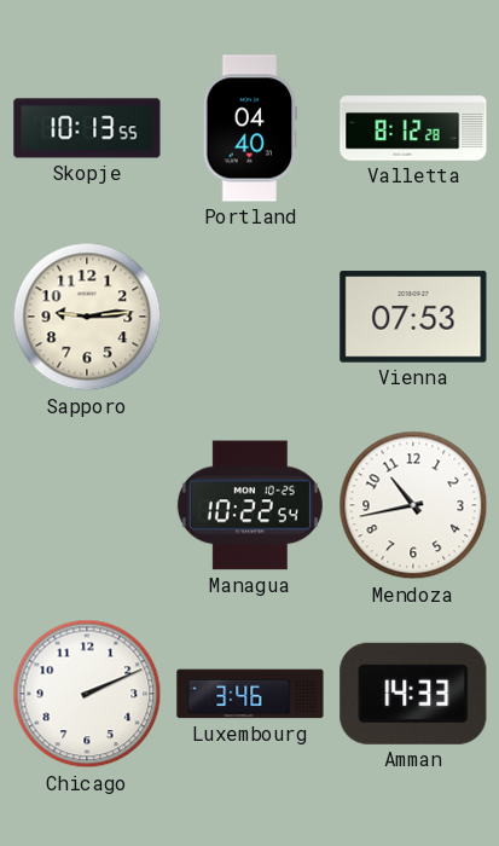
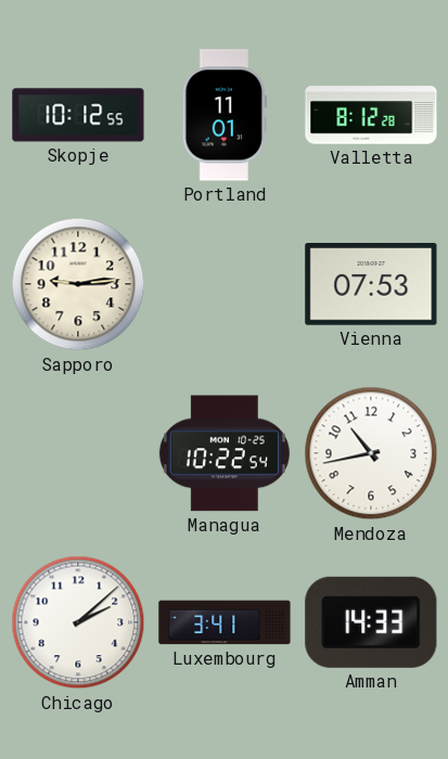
Skopje: 10:13 -> 10:12
Portland: 04:40 -> 11:01
Chicago: 2:11 -> 2:08
Luxembourg: 3:46 -> 3:41
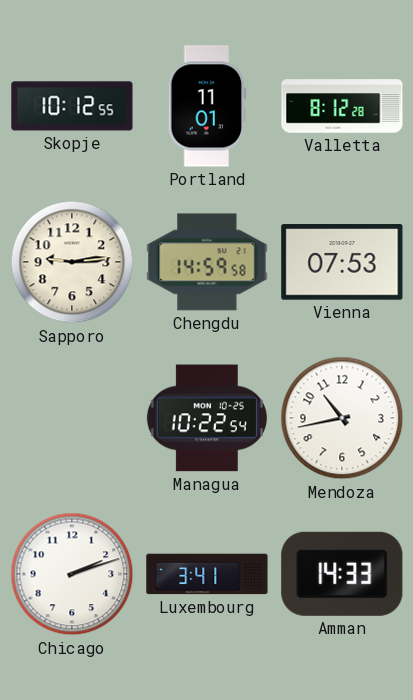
Chengdu: none -> 14:59
Chicago: 2:08 -> 2:12
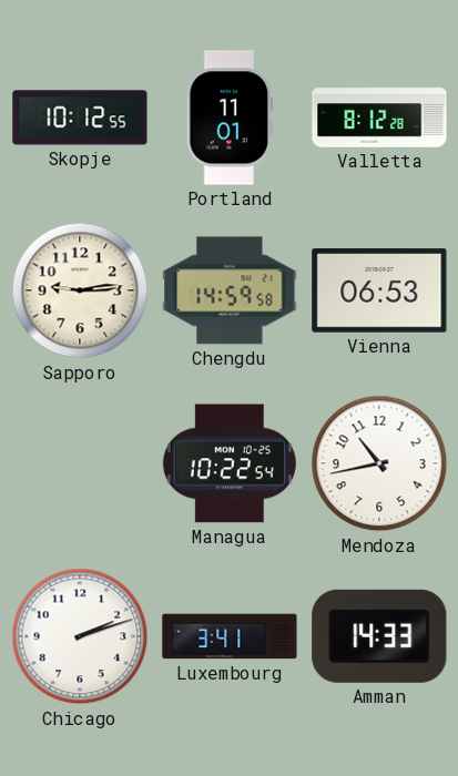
Vienna: 07:53 -> 06:53
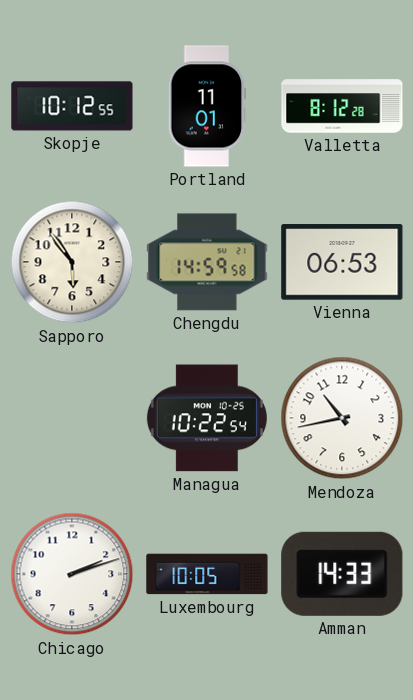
Sapporo: 9:14 -> 5:54
Luxembourg: 3:41 -> 10:05
